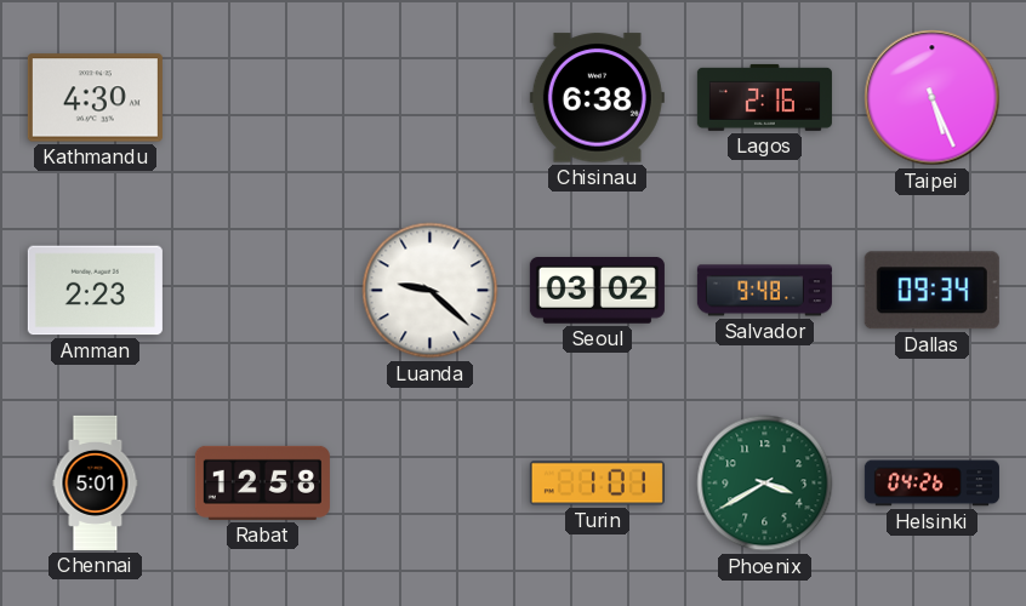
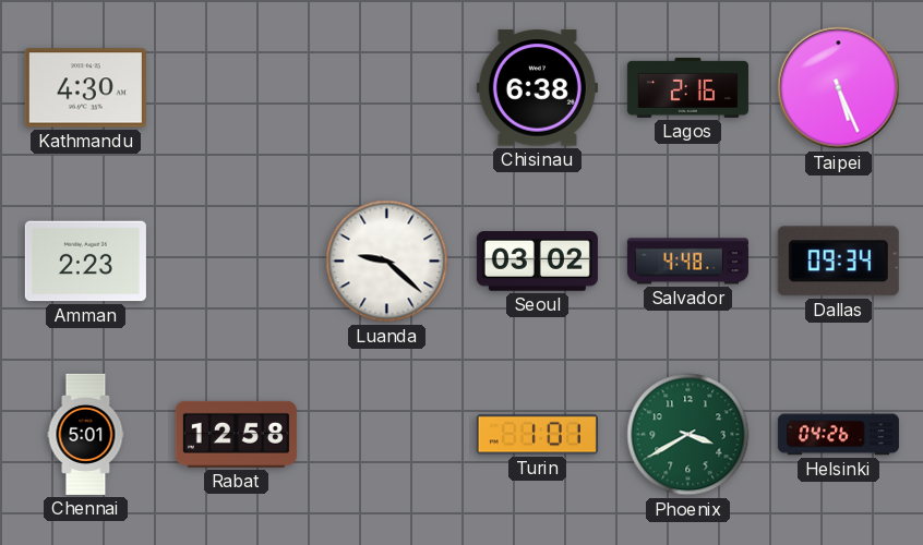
Salvador: 9:48 -> 4:48
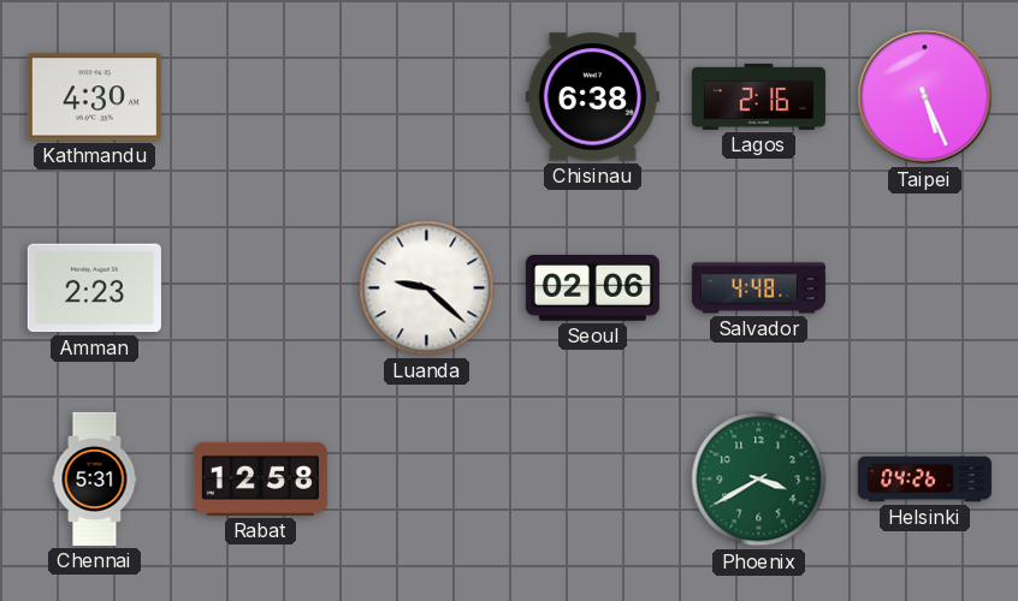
Seoul: 03:02 -> 02:06
Dallas: 09:34 -> none
Chennai: 5:01 -> 5:31
Turin: 1:01 -> none
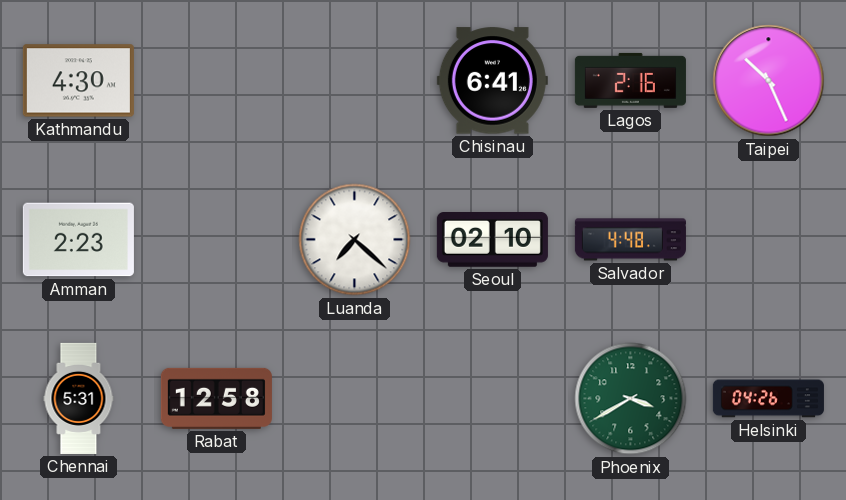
Chisinau: 6:38 -> 6:41
Taipei: 5:26 -> 10:26
Luanda: 9:22 -> 7:22
Seoul: 02:06 -> 02:10
